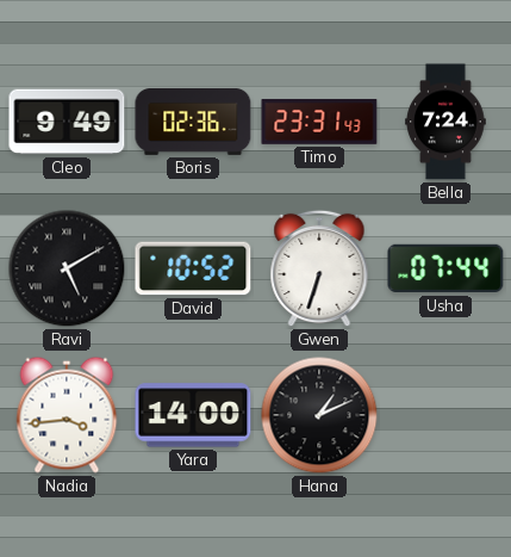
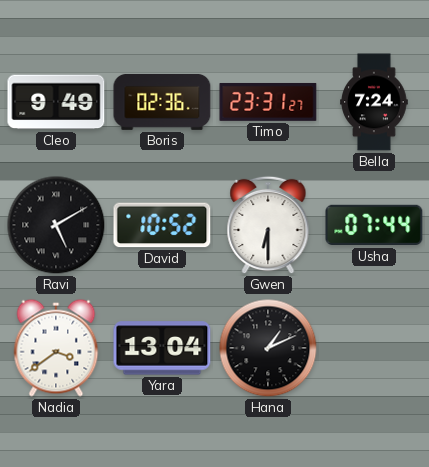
Timo: 23:31:43 -> 23:31:27
Gwen: 6:33 -> 6:30
Nadia: 3:44 -> 3:39
Yara: 14:00 -> 13:04
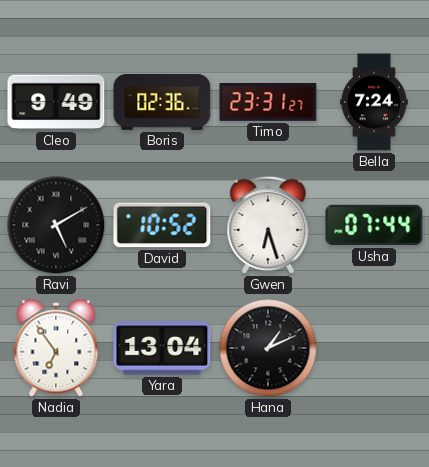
Gwen: 6:30 -> 6:27
Nadia: 3:39 -> 6:54
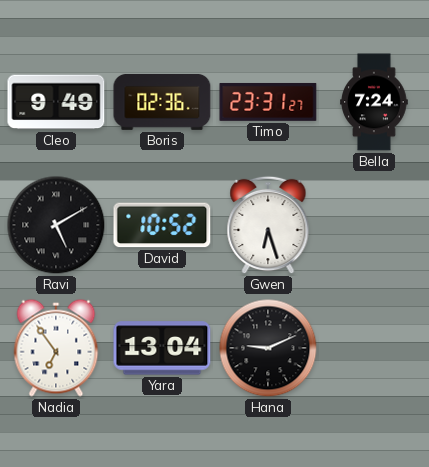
Usha: 07:44 -> none
Hana: 1:11 -> 9:11
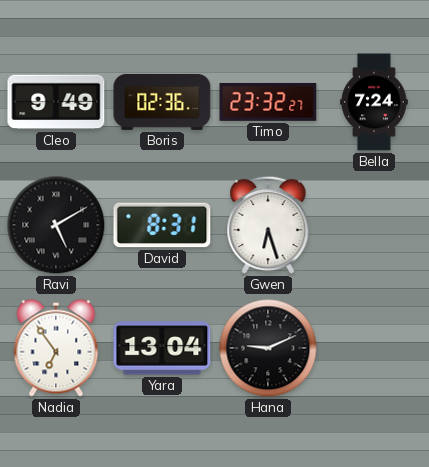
Timo: 23:31 -> 23:32
David: 10:52 -> 8:31
